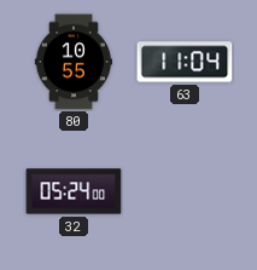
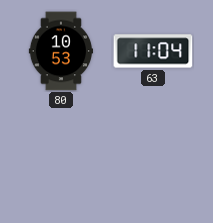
80: 10:55 -> 10:53
32: 05:24 -> none
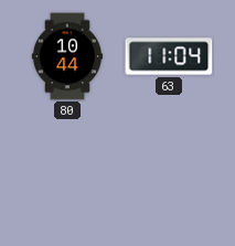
80: 10:53 -> 10:44
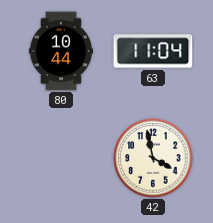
42: none -> 3:58
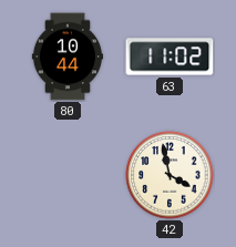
63: 11:04 -> 11:02
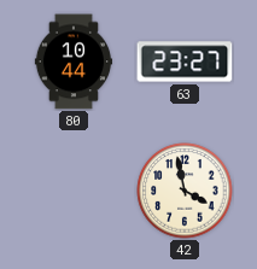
63: 11:02 -> 23:27
